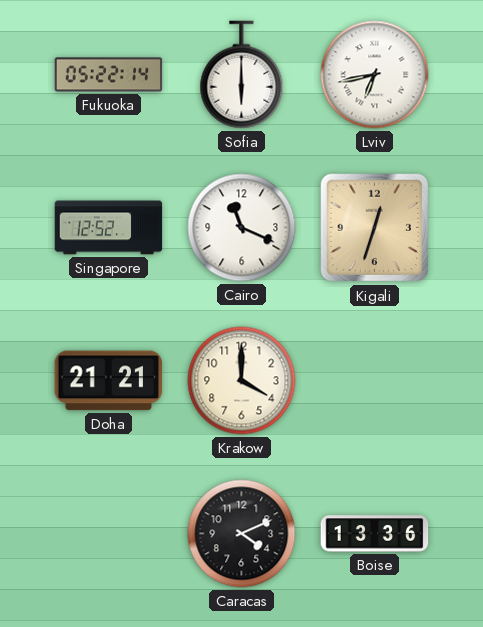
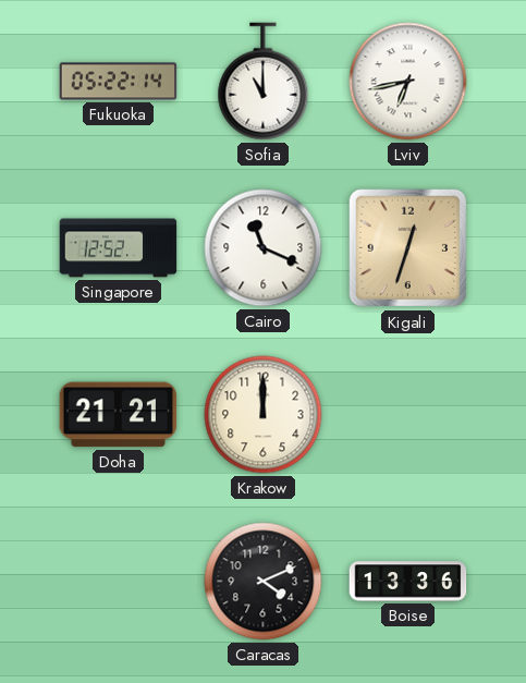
Sofia: 6:00 -> 11:00
Krakow: 4:00 -> 12:00
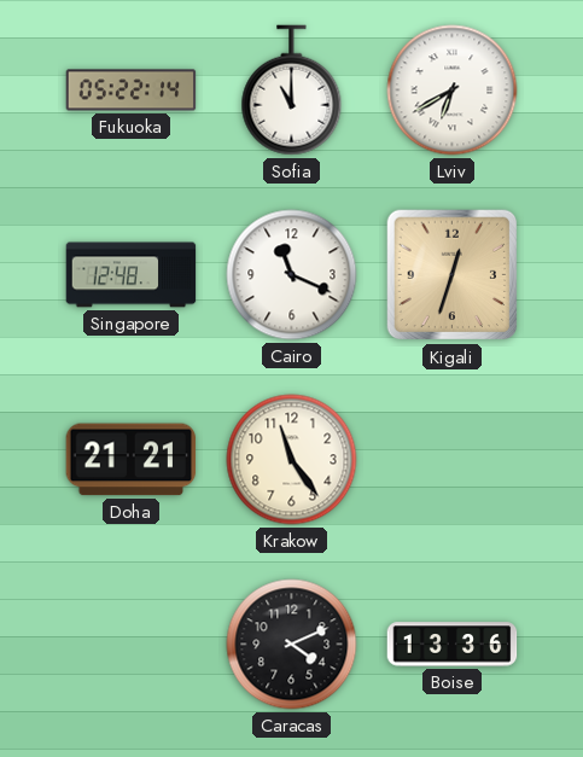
Lviv: 6:43 -> 6:40
Singapore: 12:52 -> 12:48
Krakow: 12:00 -> 11:24
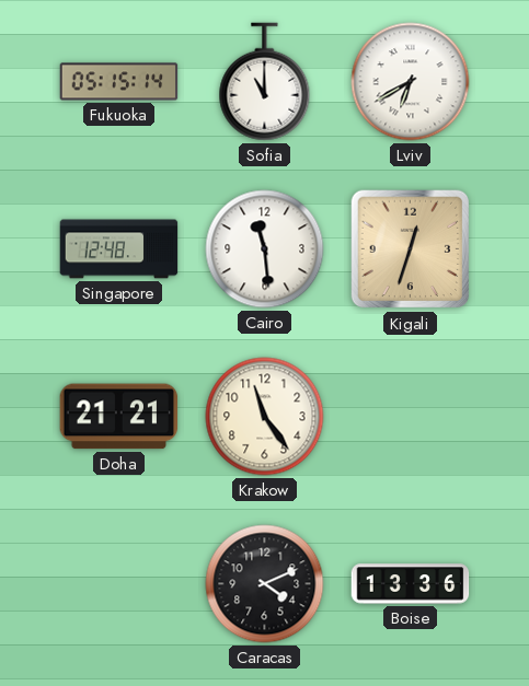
Fukuoka: 05:22 -> 05:15
Cairo: 11:19 -> 11:29
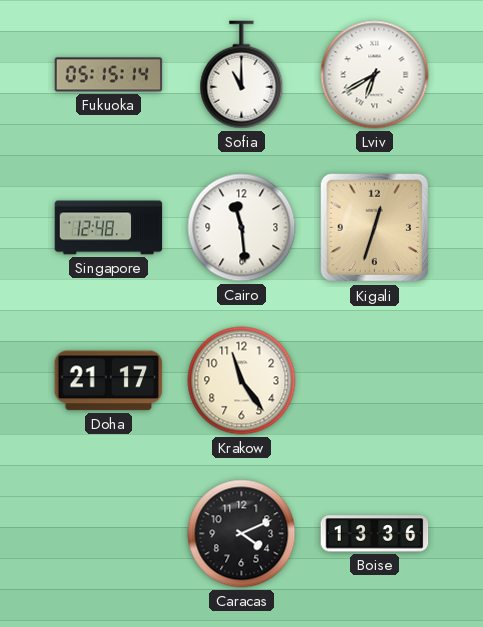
Doha: 21:21 -> 21:17
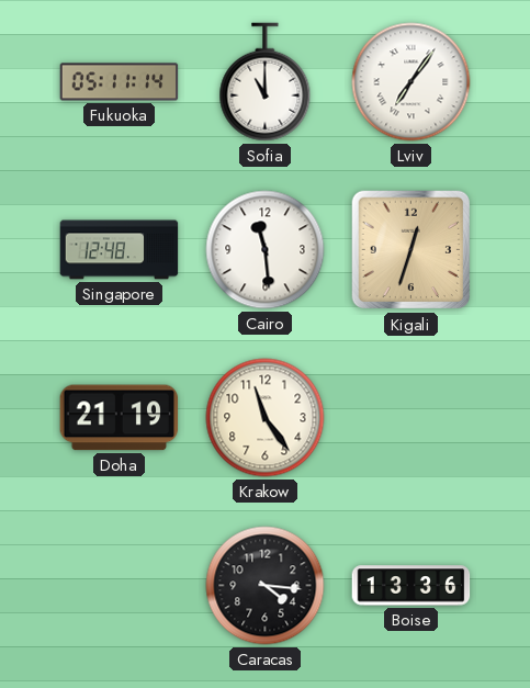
Fukuoka: 05:15 -> 05:11
Lviv: 6:40 -> 7:06
Doha: 21:17 -> 21:19
Caracas: 4:11 -> 4:16
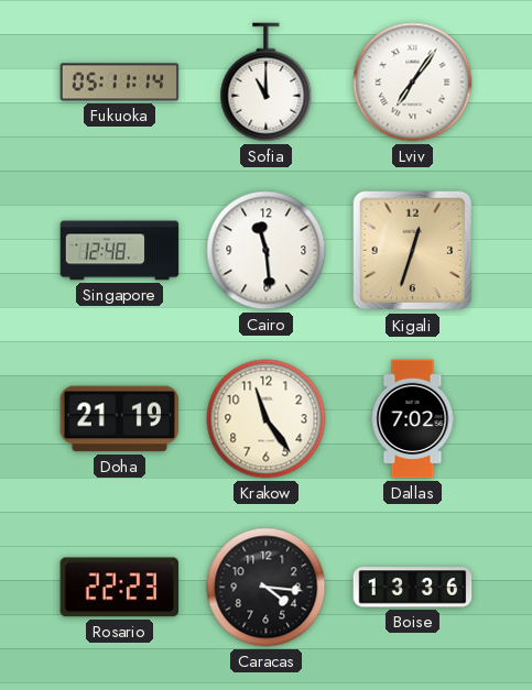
Dallas: none -> 7:02
Rosario: none -> 22:23
